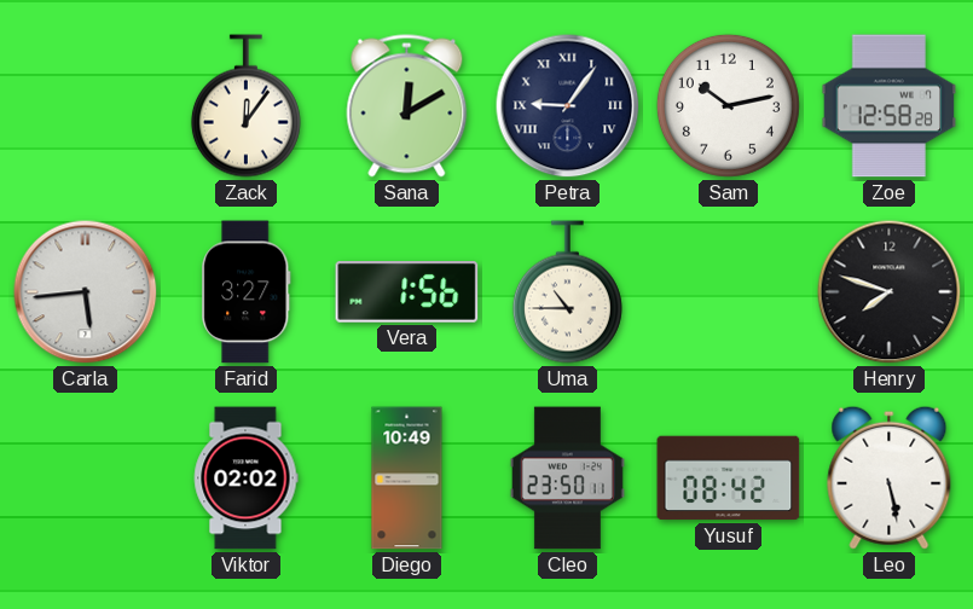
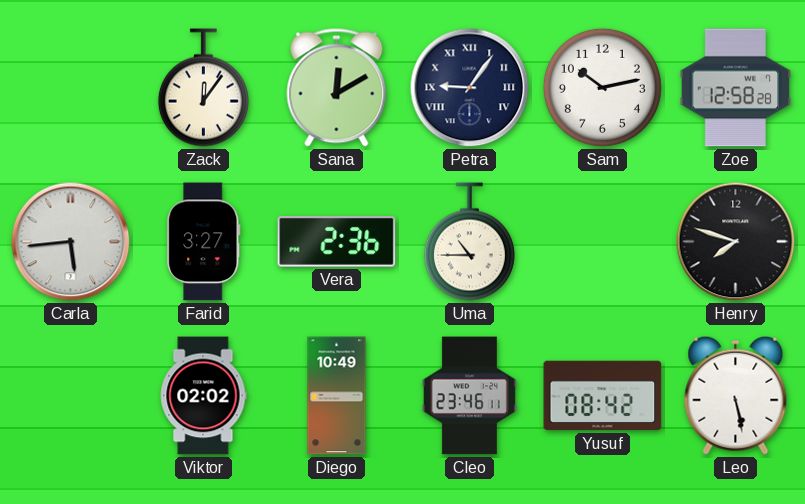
Vera: 1:56 -> 2:36
Cleo: 23:50 -> 23:46
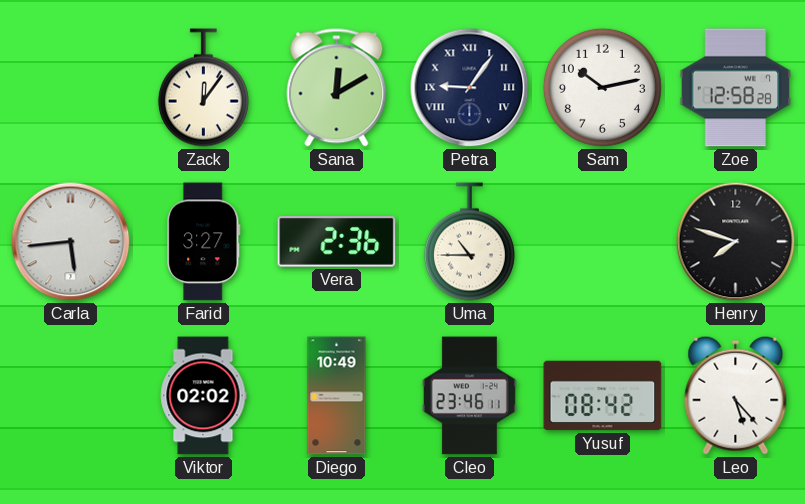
Leo: 5:28 -> 5:23
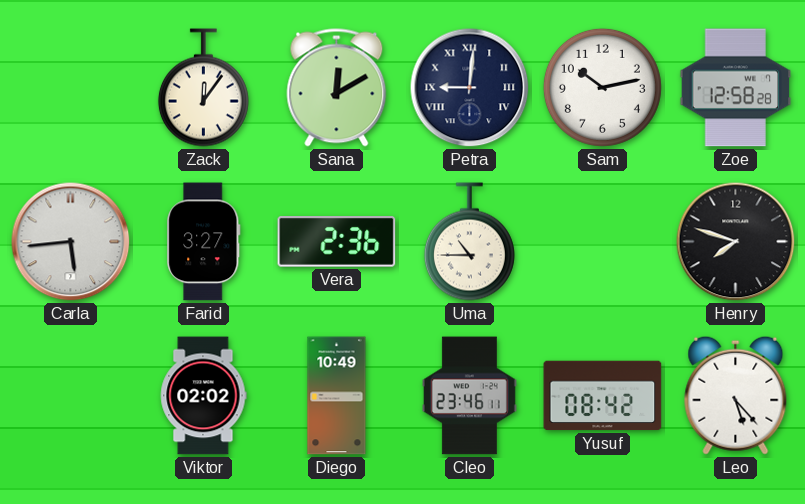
Petra: 9:06 -> 9:01
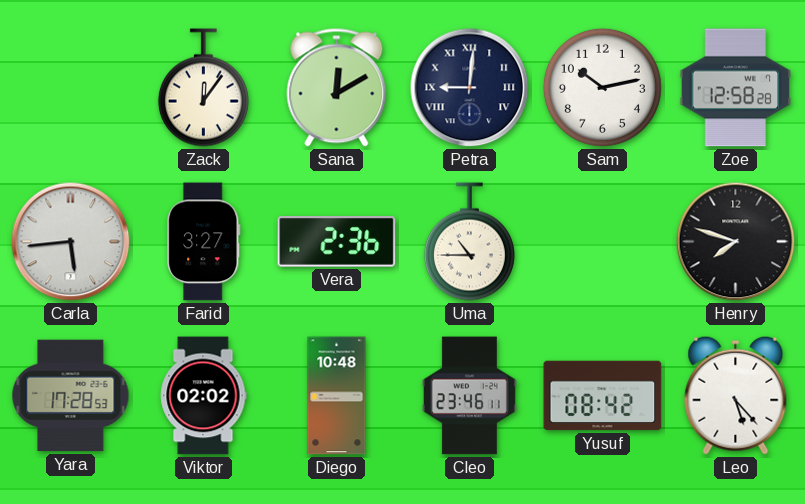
Yara: none -> 17:28
Diego: 10:49 -> 10:48
